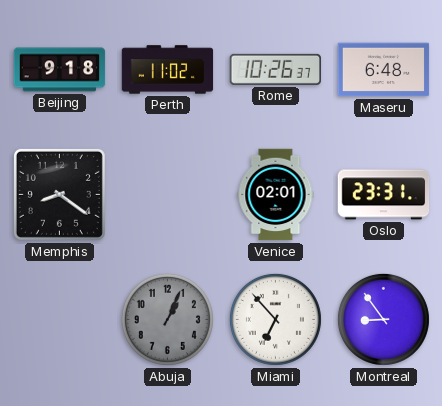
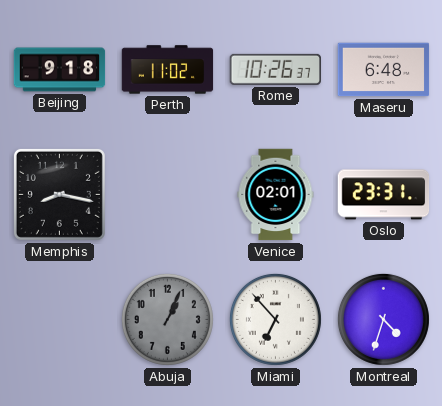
Memphis: 8:21 -> 8:17
Montreal: 8:54 -> 4:33
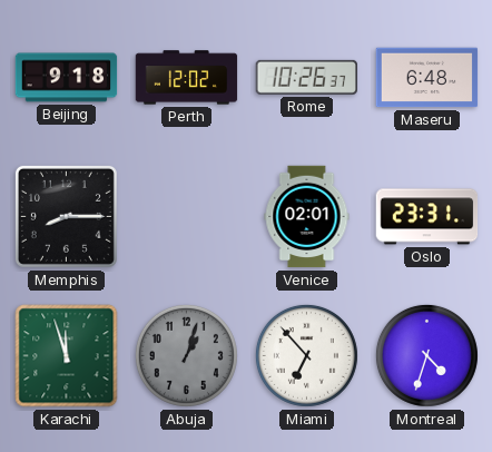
Perth: 11:02 -> 12:02
Memphis: 8:17 -> 8:15
Karachi: none -> 11:57
Abuja: 1:04 -> 1:03
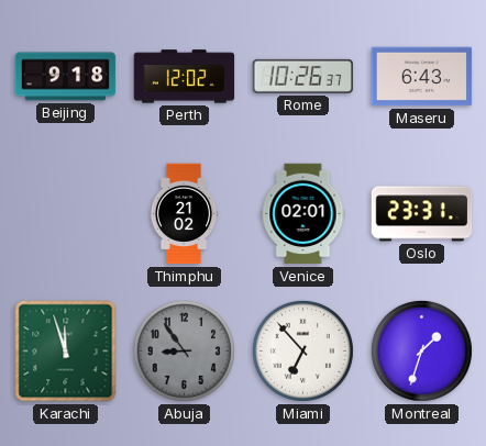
Maseru: 6:48 -> 6:43
Memphis: 8:15 -> none
Thimphu: none -> 21:02
Abuja: 1:03 -> 8:54
Montreal: 4:33 -> 1:33
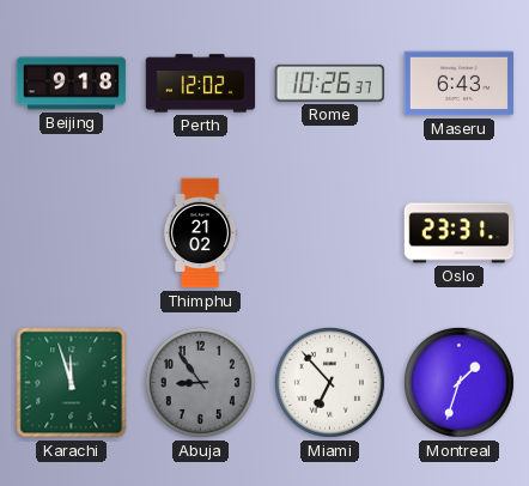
Venice: 02:01 -> none
